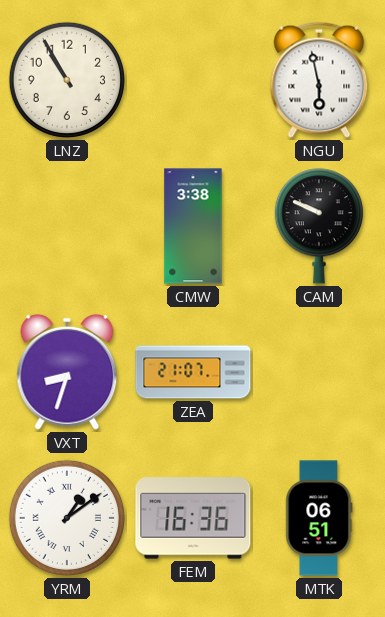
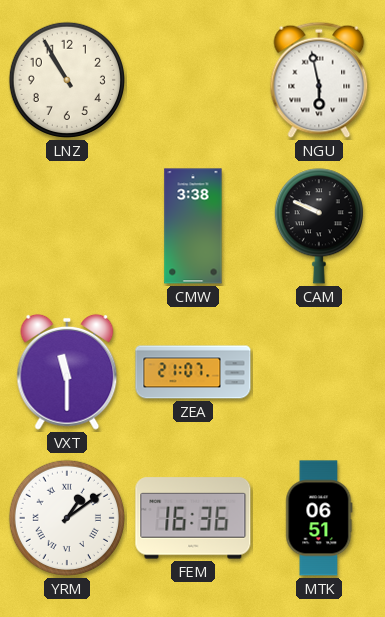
VXT: 8:33 -> 11:30
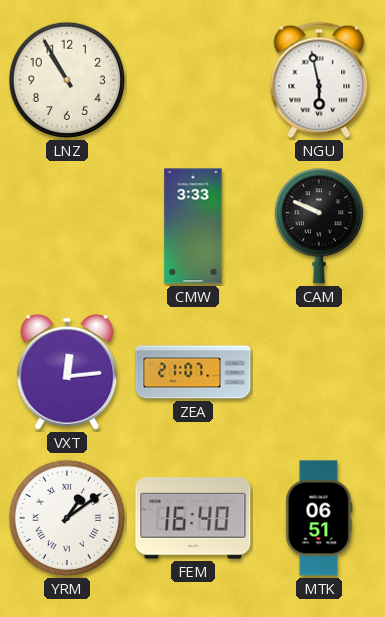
CMW: 3:38 -> 3:33
VXT: 11:30 -> 12:14
FEM: 16:36 -> 16:40
